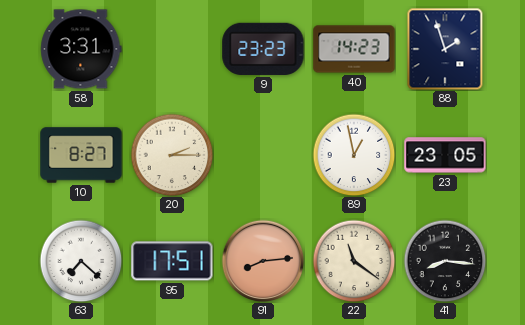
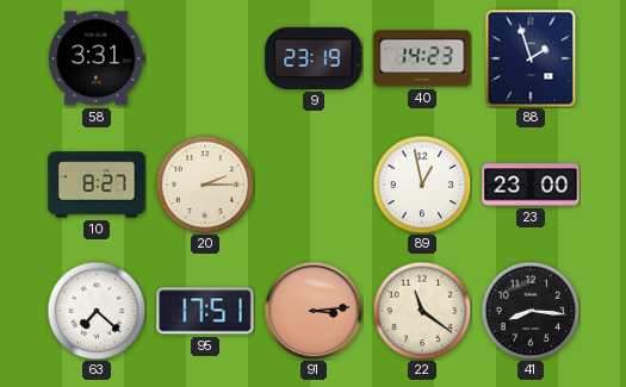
9: 23:23 -> 23:19
23: 23:05 -> 23:00
91: 8:14 -> 3:14
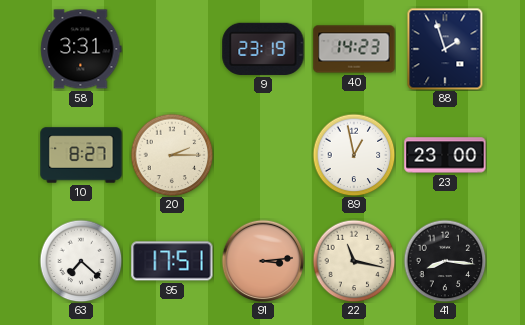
22: 11:21 -> 11:17
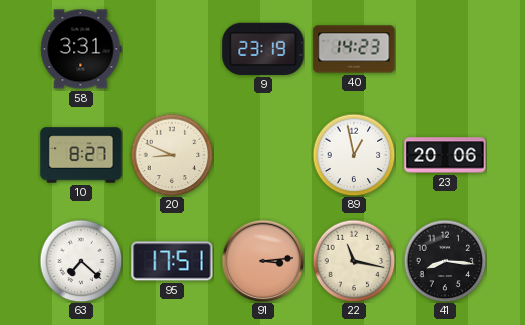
88: 1:57 -> none
20: 2:15 -> 8:49
23: 23:00 -> 20:06
